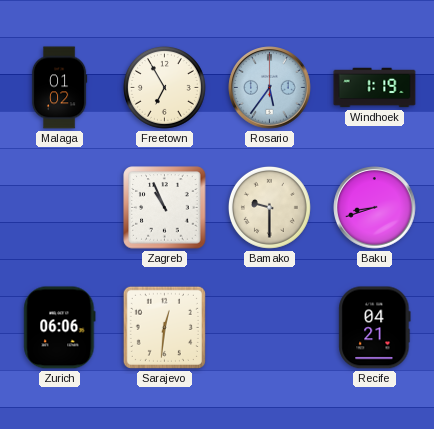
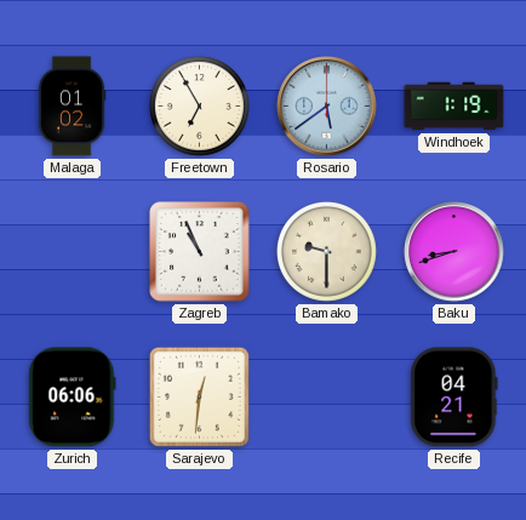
Rosario: 5:36 -> 5:39
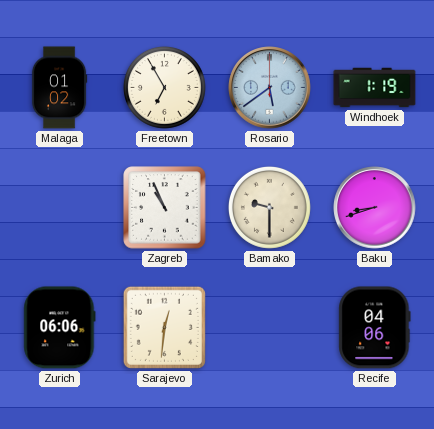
Recife: 04:21 -> 04:06
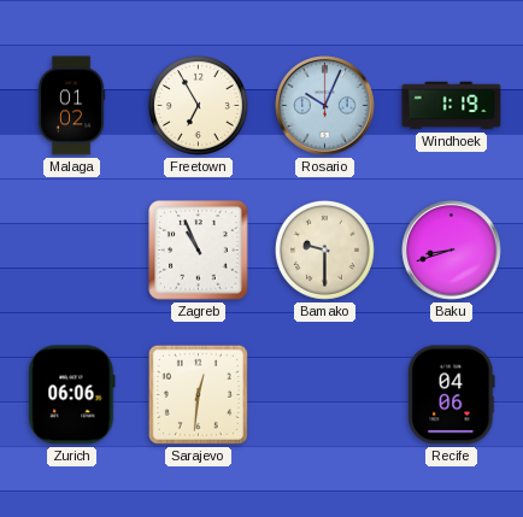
Rosario: 5:39 -> 10:04
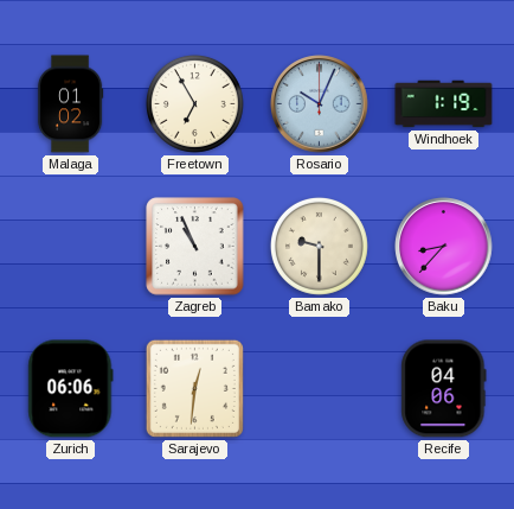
Baku: 8:42 -> 8:37
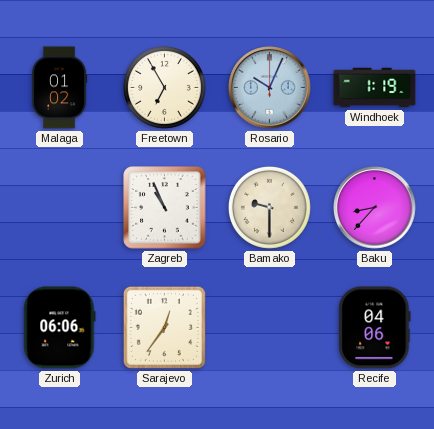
Sarajevo: 12:31 -> 12:36
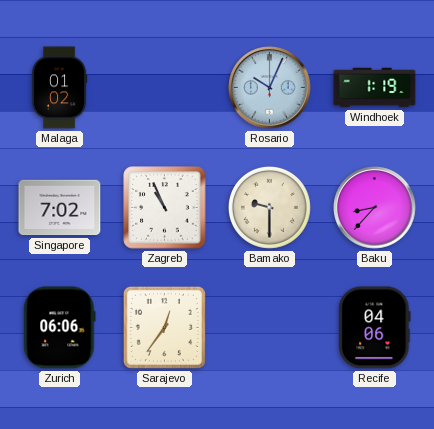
Freetown: 6:55 -> none
Singapore: none -> 7:02
